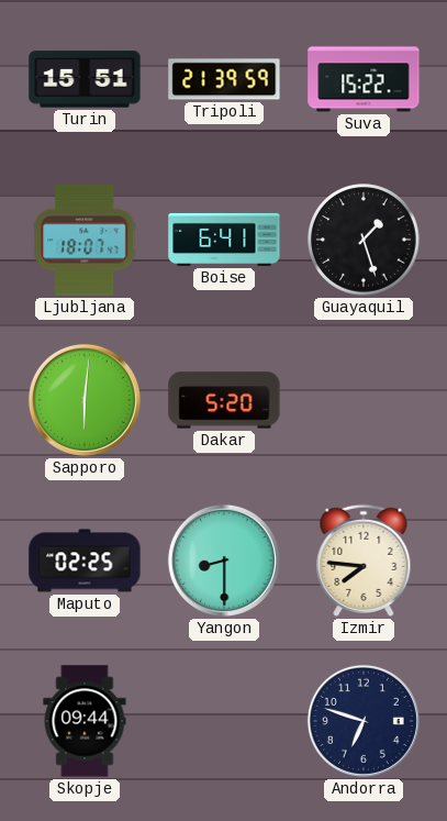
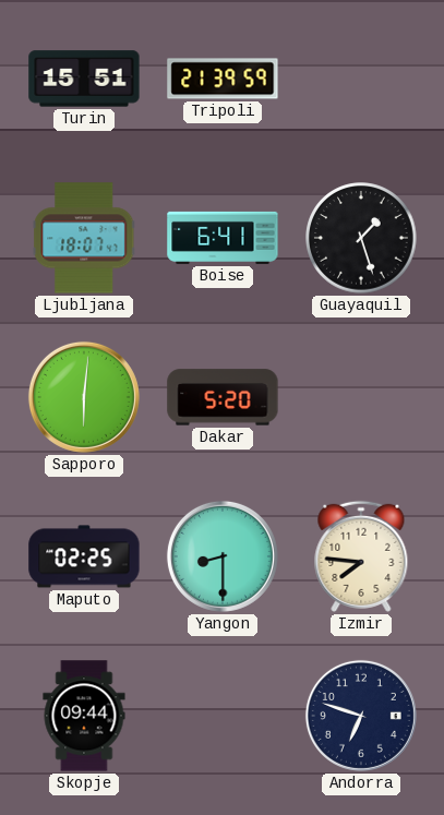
Suva: 15:22 -> none
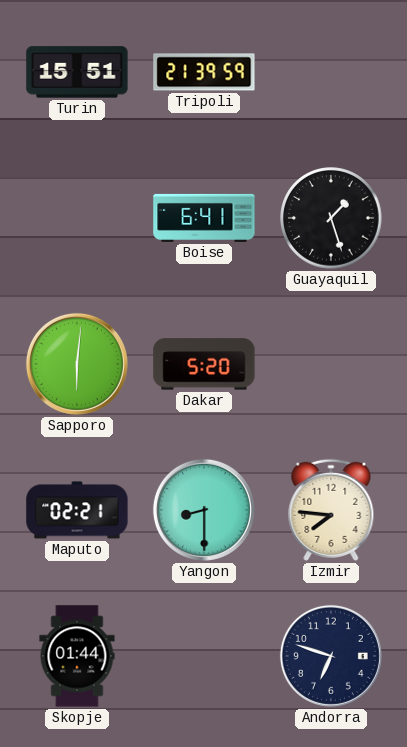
Ljubljana: 18:07 -> none
Maputo: 02:25 -> 02:21
Skopje: 09:44 -> 01:44
